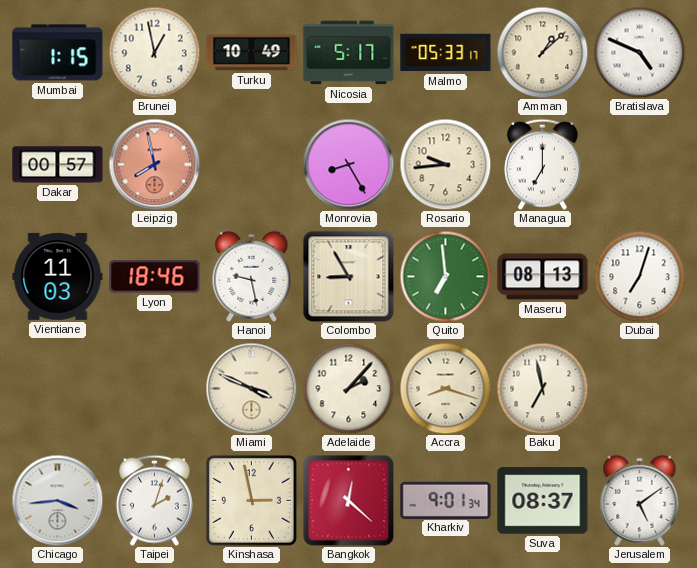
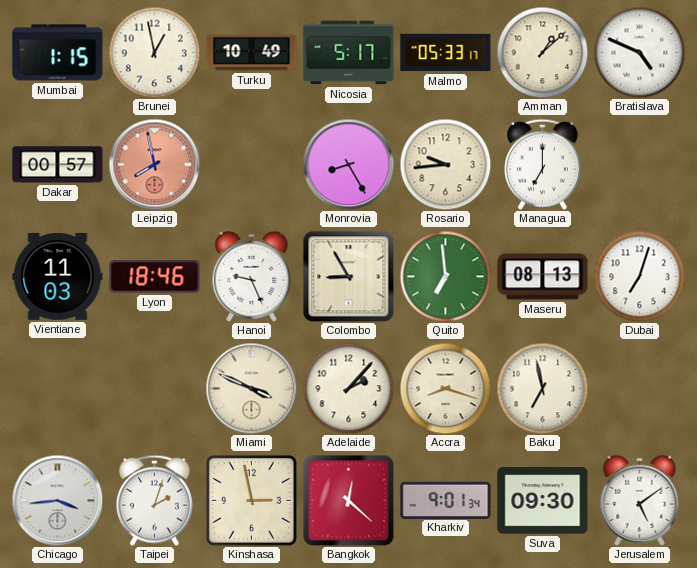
Hanoi: 9:28 -> 9:26
Suva: 08:37 -> 09:30
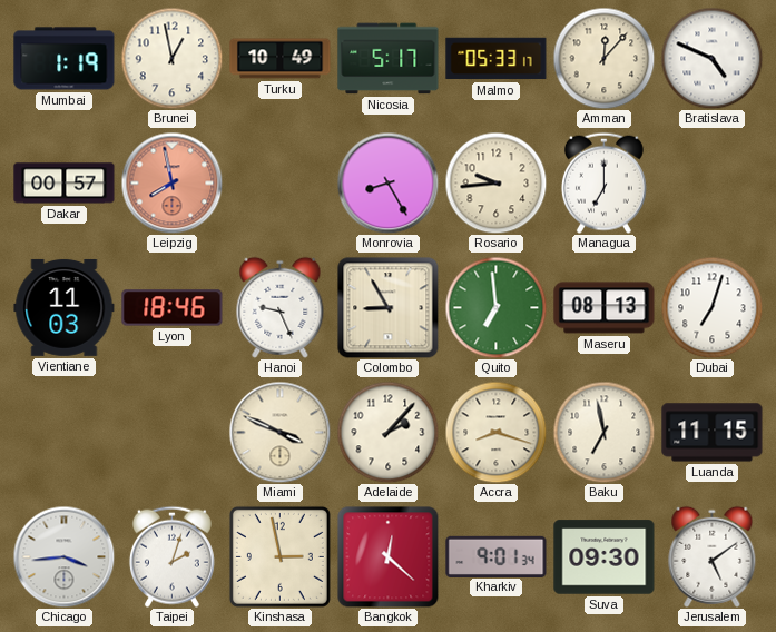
Mumbai: 1:15 -> 1:19
Amman: 1:08 -> 12:07
Luanda: none -> 11:15
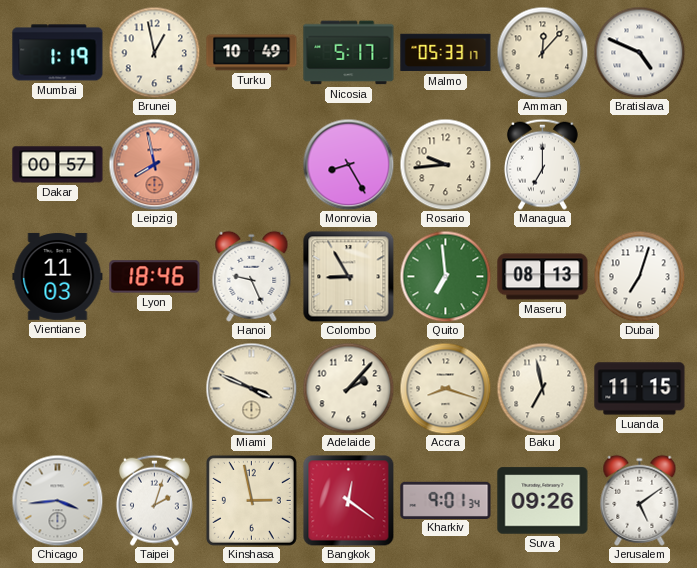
Bangkok: 12:22 -> 12:21
Suva: 09:30 -> 09:26
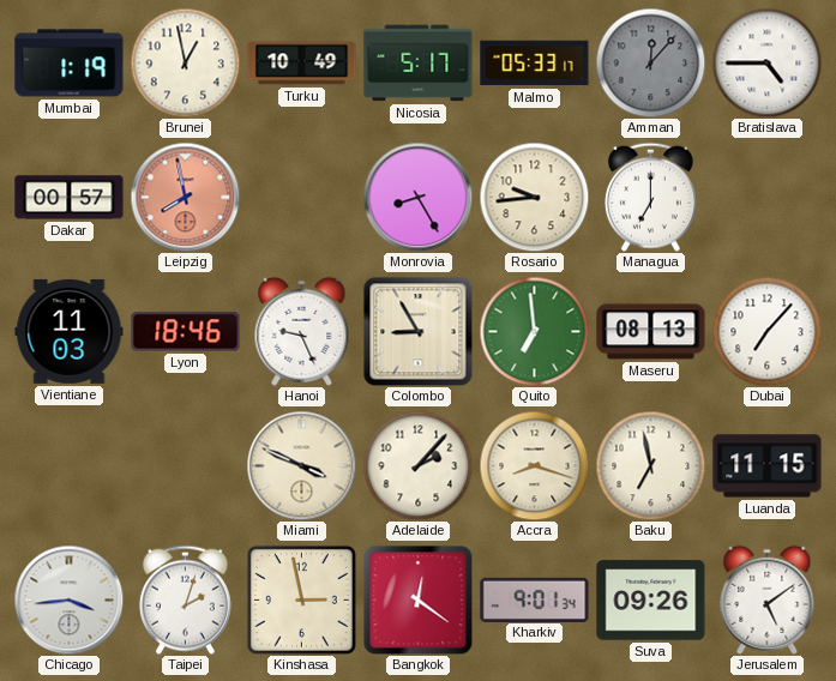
Amman dial: cream -> grey
Bratislava: 4:49 -> 4:45
Dubai: 7:03 -> 7:07
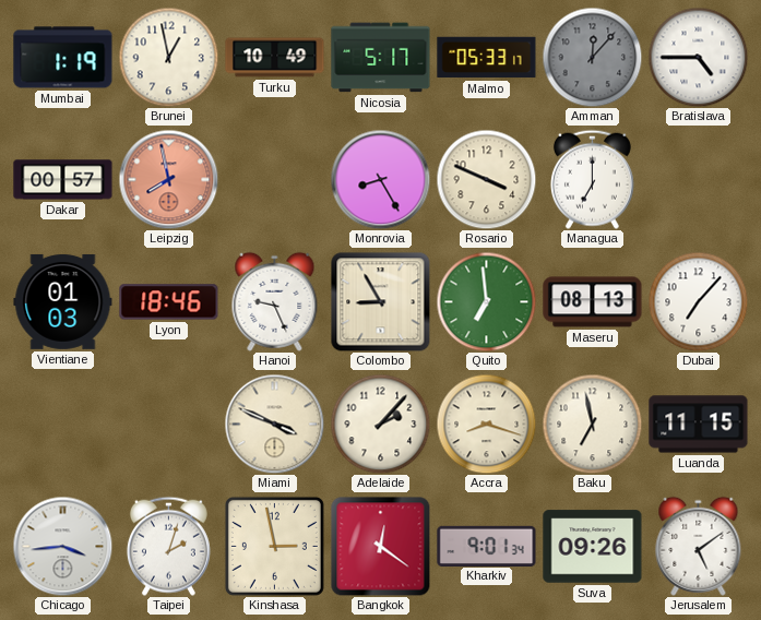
Rosario: 9:44 -> 3:49
Vientiane: 11:03 -> 01:03
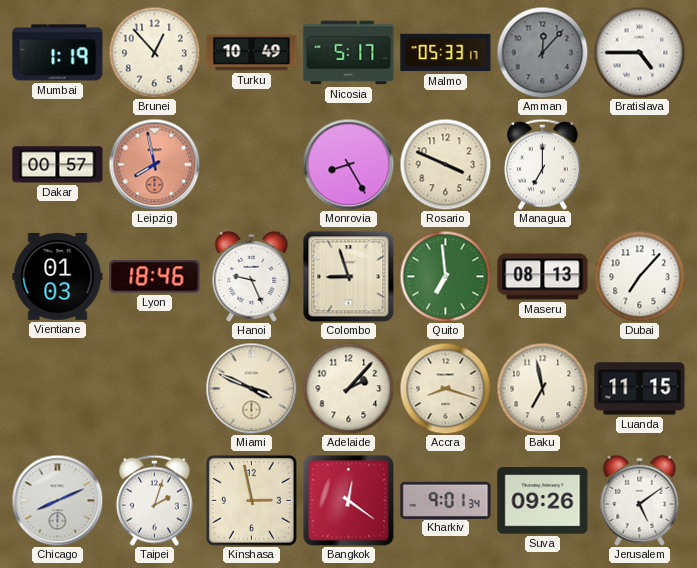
Brunei: 12:58 -> 12:53
Colombo: 8:55 -> 8:57
Chicago: 3:44 -> 8:11
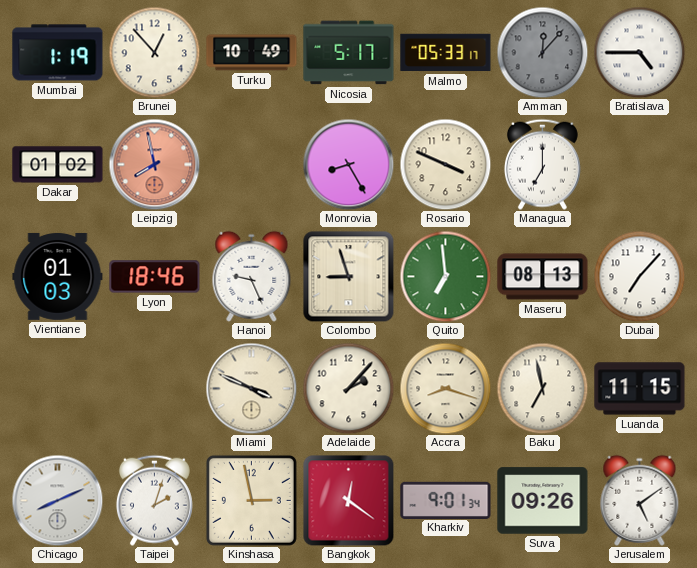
Dakar: 00:57 -> 01:02
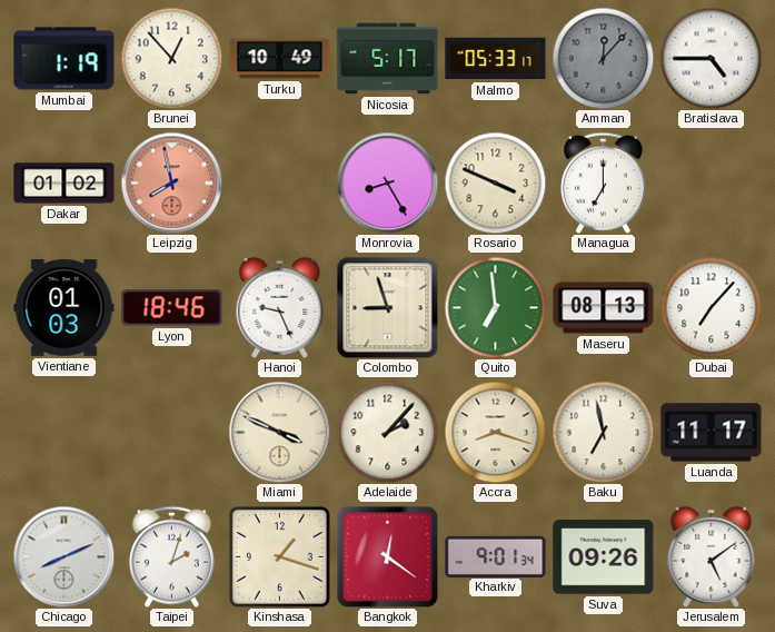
Luanda: 11:15 -> 11:17
Kinshasa: 2:58 -> 1:18
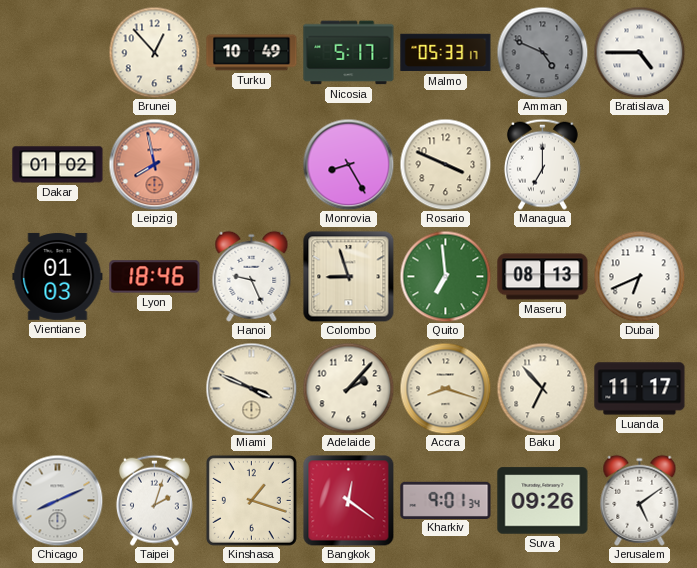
Mumbai: 1:19 -> none
Amman: 12:07 -> 4:49
Dubai: 7:07 -> 6:41
Baku: 6:58 -> 6:53
